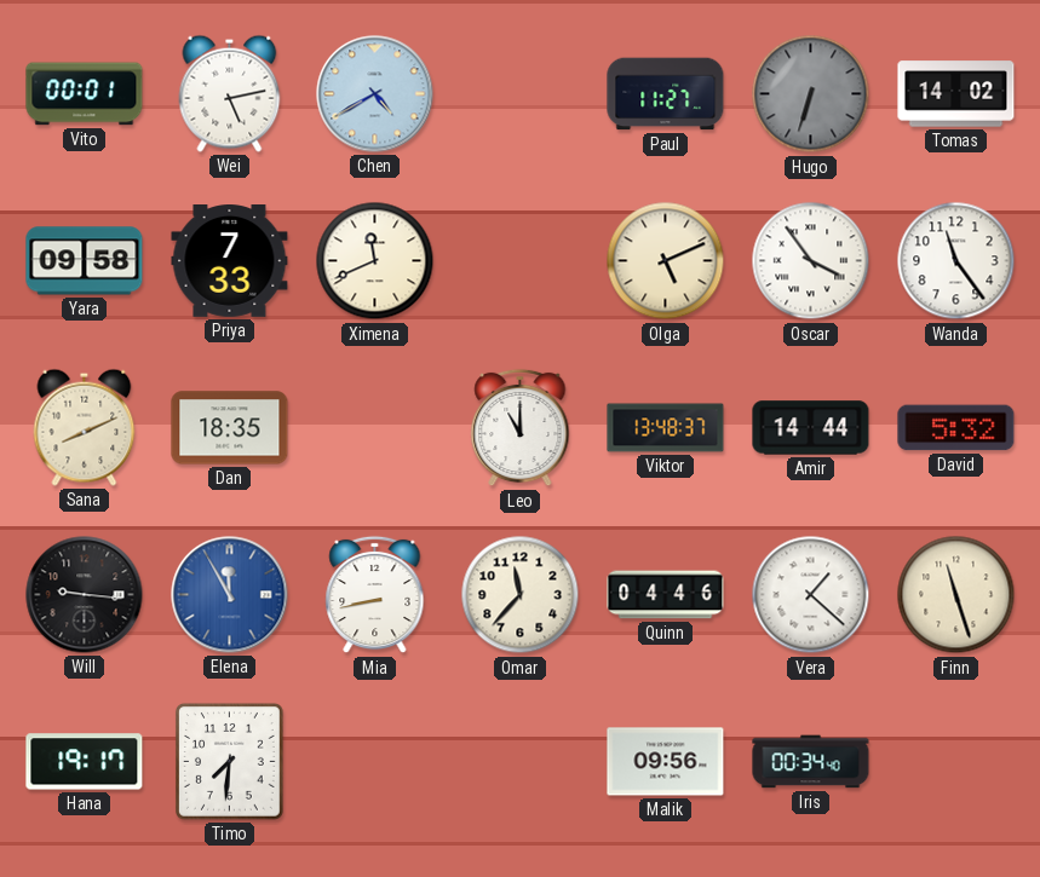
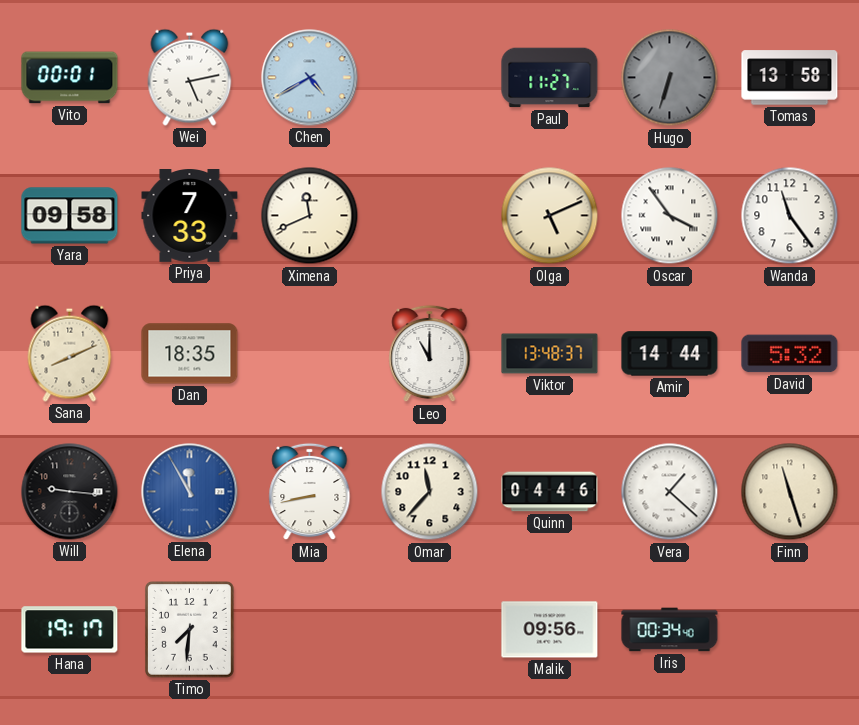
Tomas: 14:02 -> 13:58
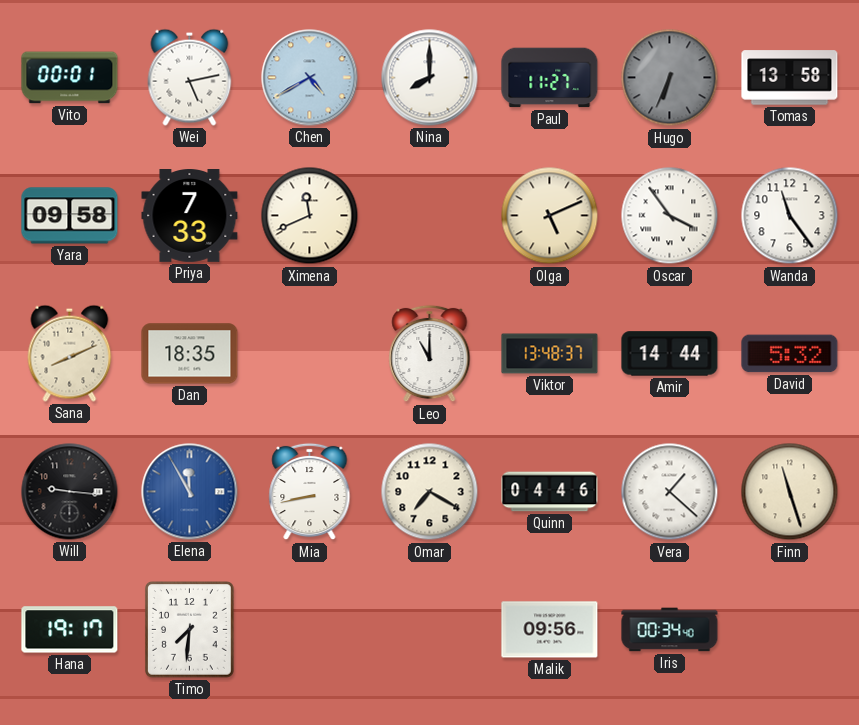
Nina: none -> 8:00
Hugo: 6:33 -> 6:34
Omar: 11:37 -> 7:20
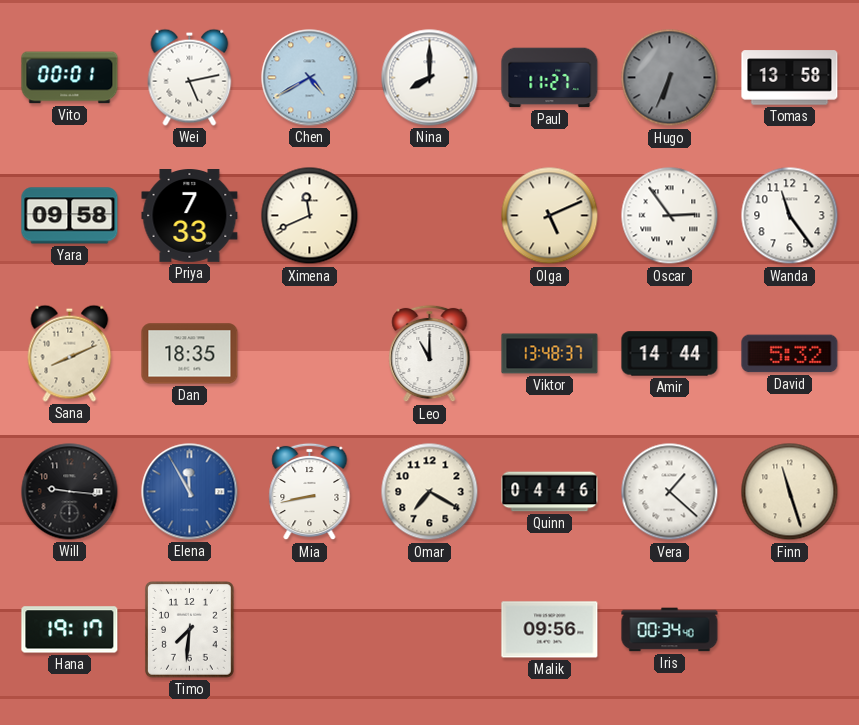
Oscar: 3:54 -> 2:54
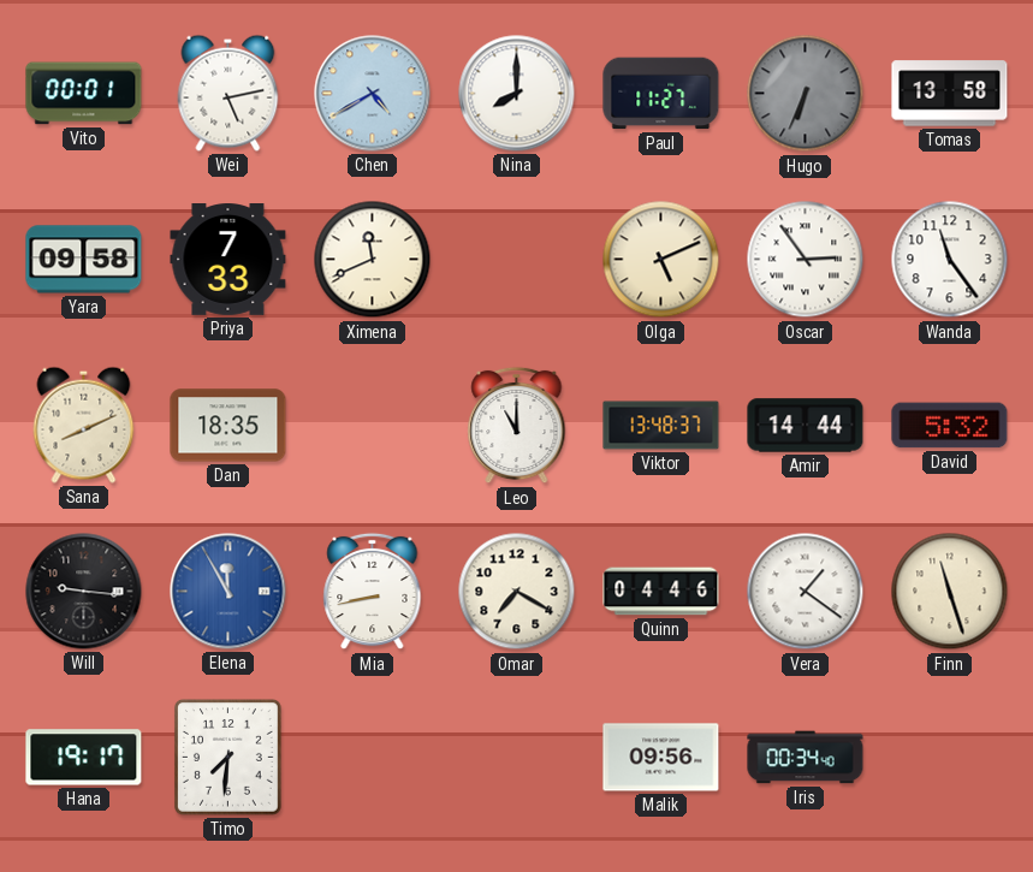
Vera: 1:22 -> 1:21
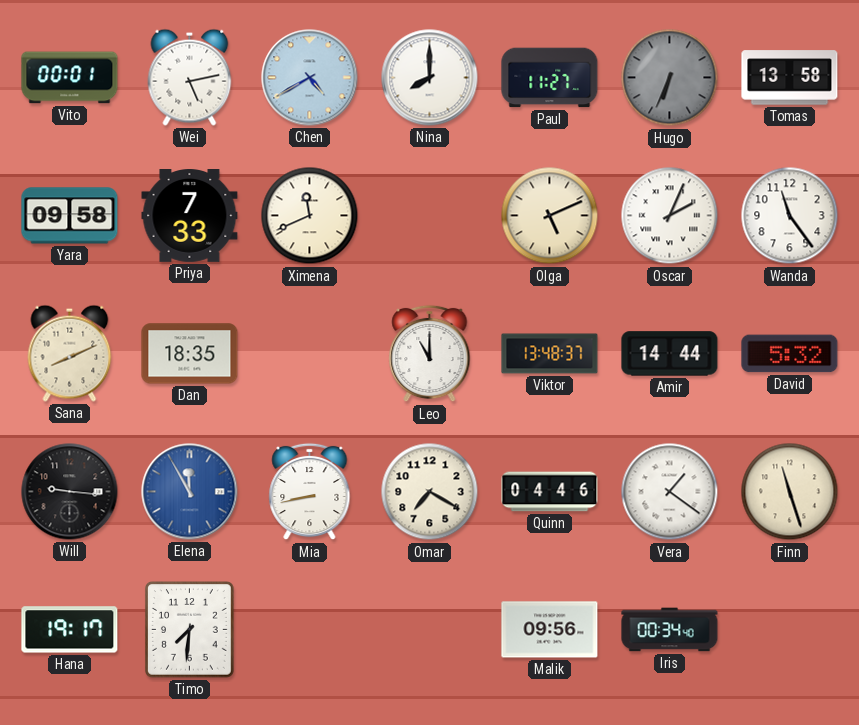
Oscar: 2:54 -> 2:04
